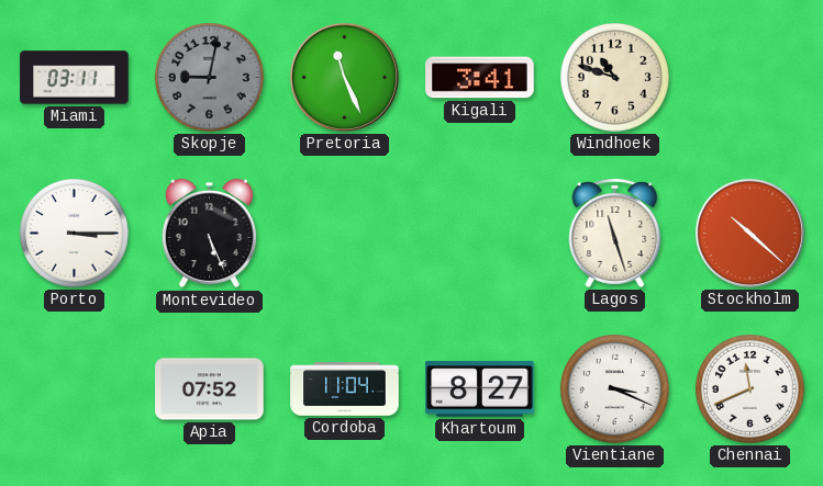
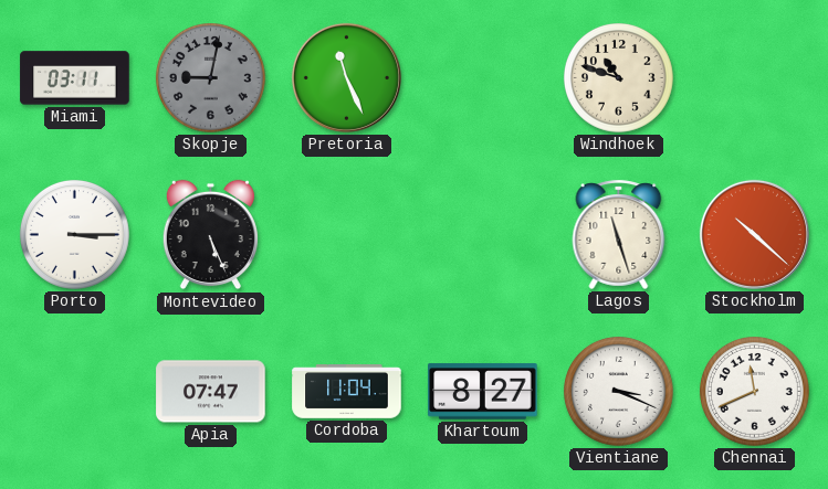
Kigali: 3:41 -> none
Apia: 07:52 -> 07:47
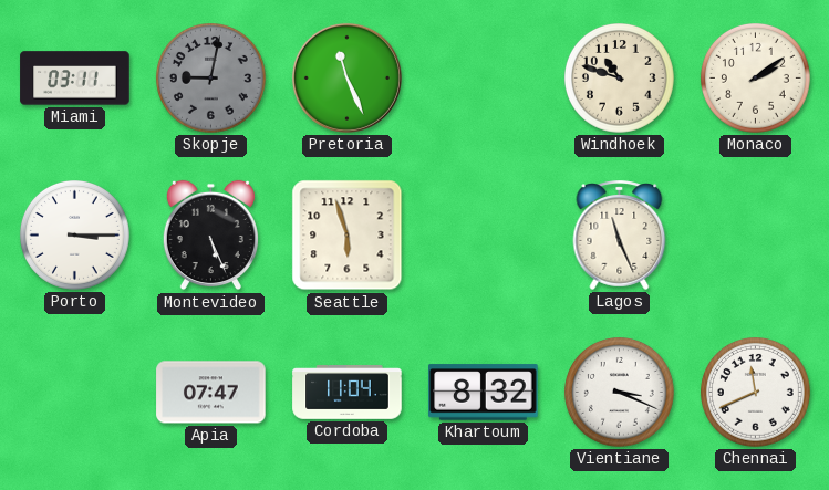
Monaco: none -> 2:09
Seattle: none -> 5:57
Lagos: 11:27 -> 11:26
Stockholm: 10:22 -> none
Khartoum: 8:27 -> 8:32
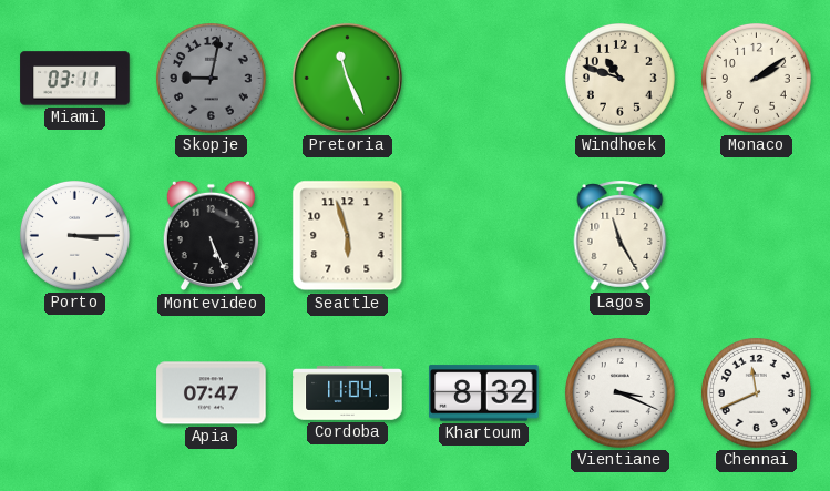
Lagos: 11:26 -> 11:25
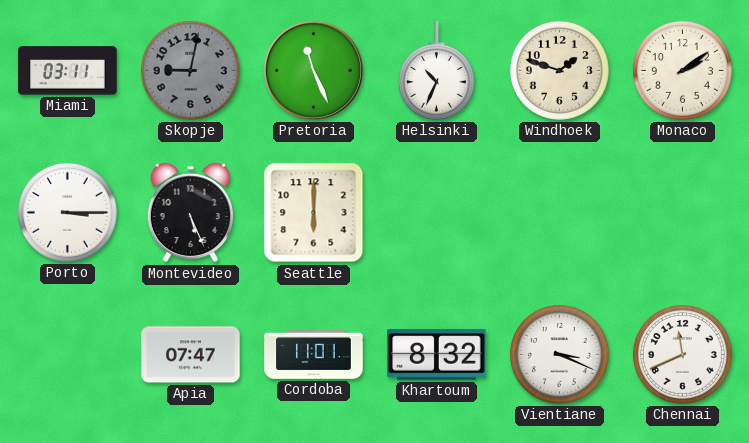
Helsinki: none -> 10:34
Windhoek: 10:48 -> 1:48
Seattle: 5:57 -> 6:00
Lagos: 11:25 -> none
Cordoba: 11:04 -> 11:01
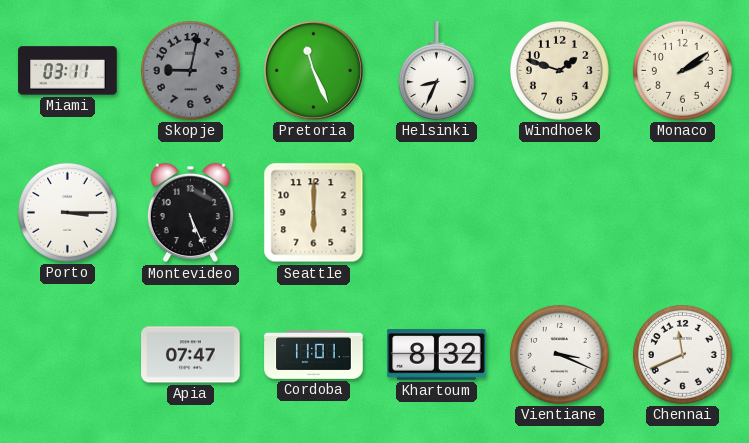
Helsinki: 10:34 -> 8:34
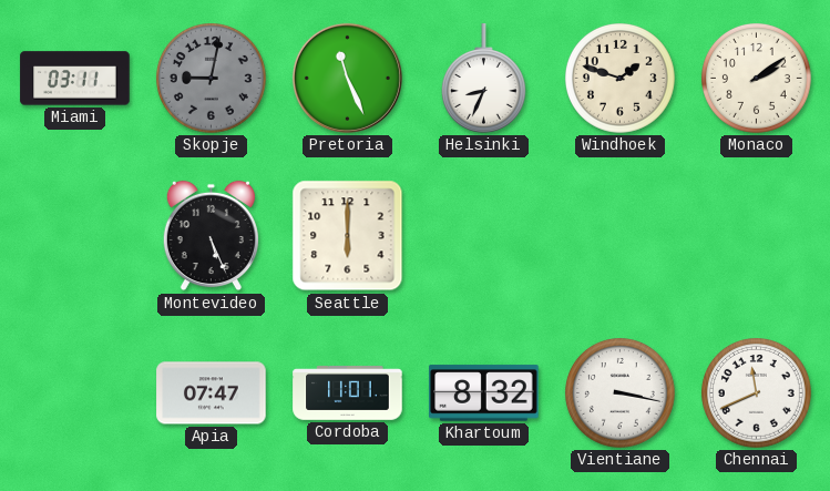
Porto: 3:15 -> none
Vientiane: 3:19 -> 3:17
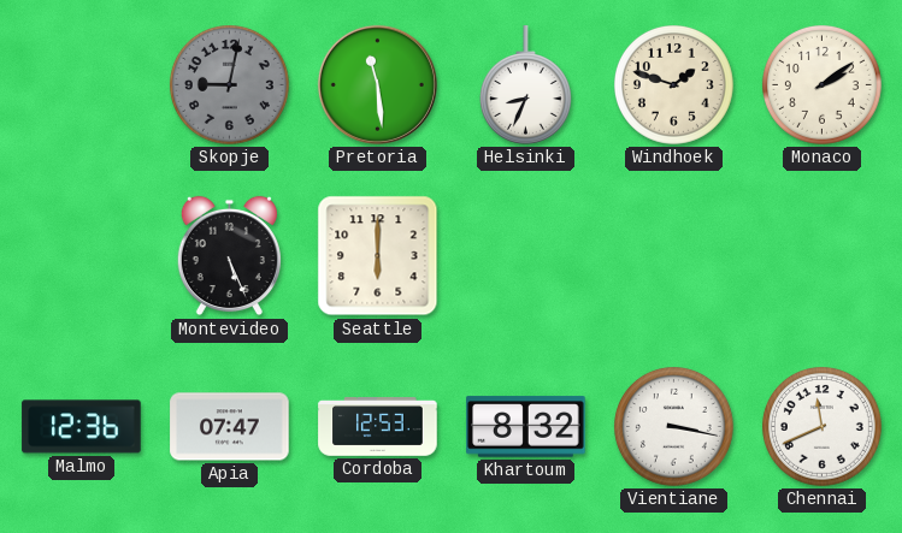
Miami: 03:11 -> none
Pretoria: 11:26 -> 11:29
Malmo: none -> 12:36
Cordoba: 11:01 -> 12:53
